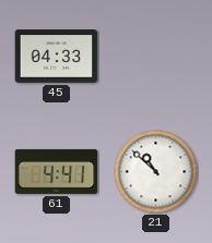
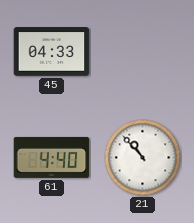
61: 4:41 -> 4:40
21: 10:52 -> 10:53
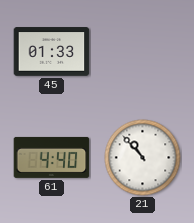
45: 04:33 -> 01:33
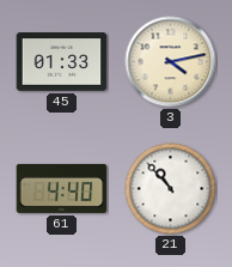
3: none -> 4:13
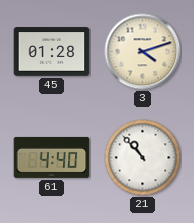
45: 01:33 -> 01:28
3: 4:13 -> 4:12
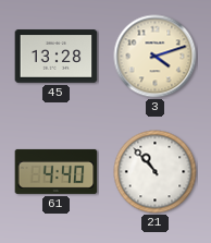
45: 01:28 -> 13:28
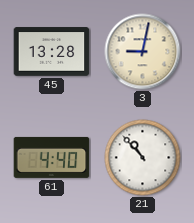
3: 4:12 -> 9:02
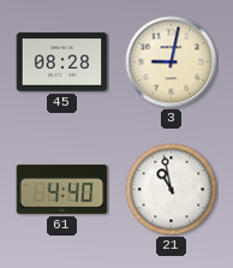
45: 13:28 -> 08:28
21: 10:53 -> 10:58
